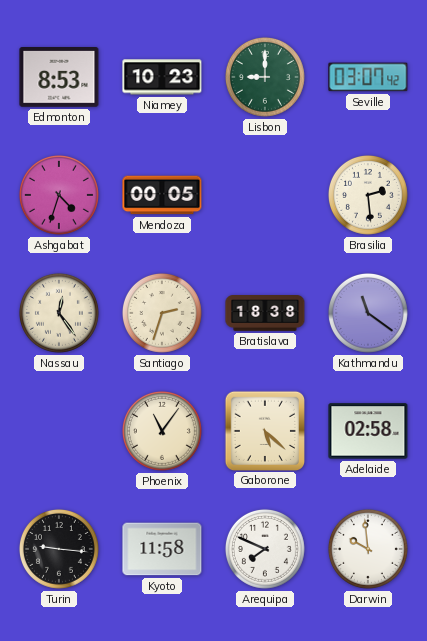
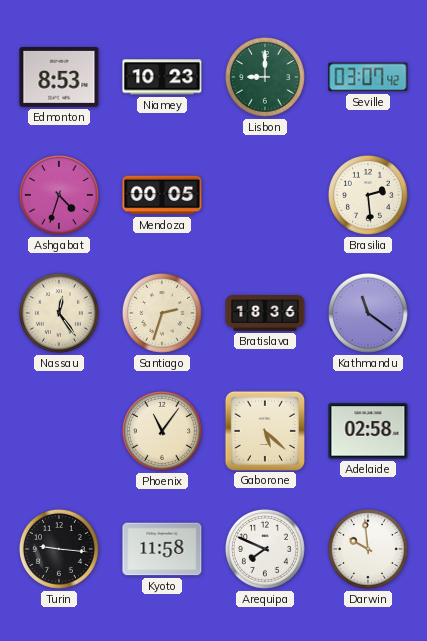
Bratislava: 18:38 -> 18:36
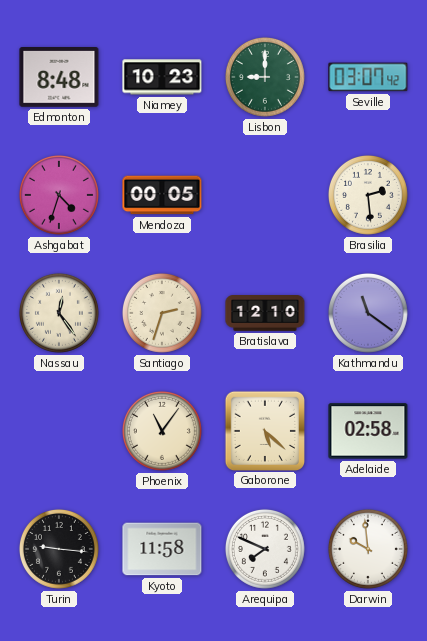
Edmonton: 8:53 -> 8:48
Bratislava: 18:36 -> 12:10
